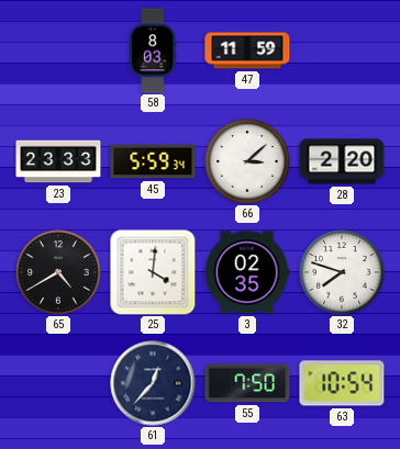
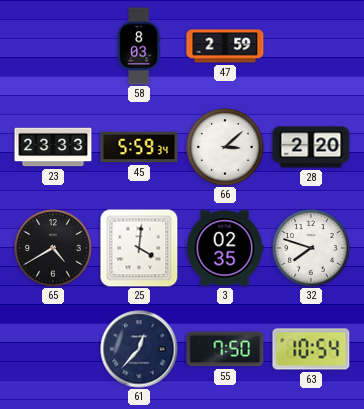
47: 11:59 -> 2:59
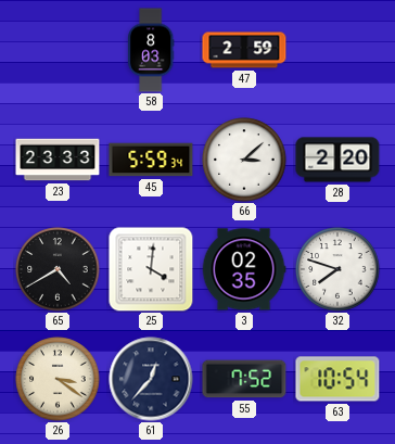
26: none -> 3:21
55: 7:50 -> 7:52
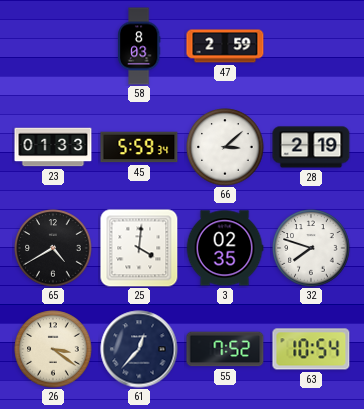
23: 23:33 -> 01:33
28: 2:20 -> 2:19
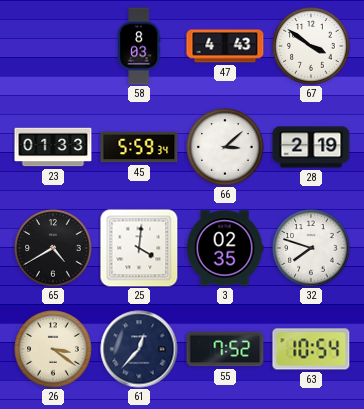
47: 2:59 -> 4:43
67: none -> 3:51
